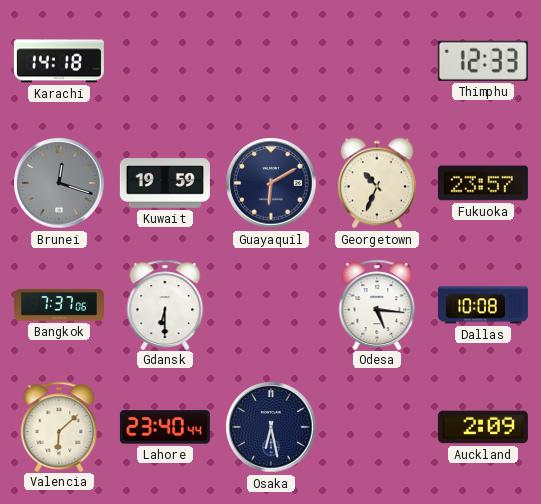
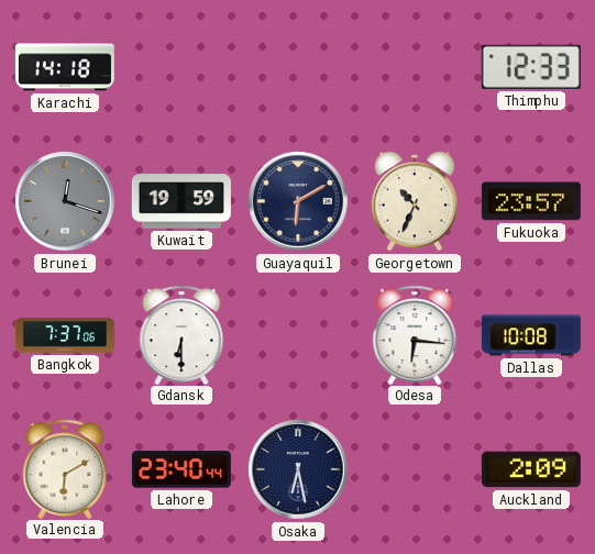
Odesa: 5:16 -> 6:16
Valencia: 6:08 -> 6:10
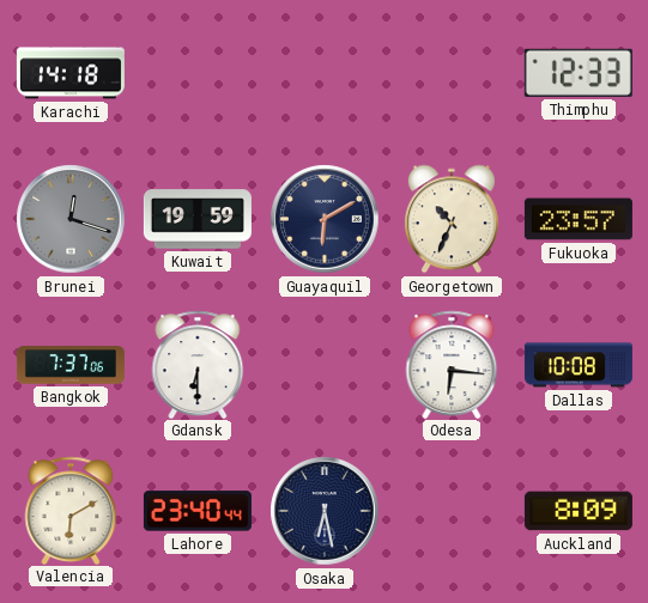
Auckland: 2:09 -> 8:09
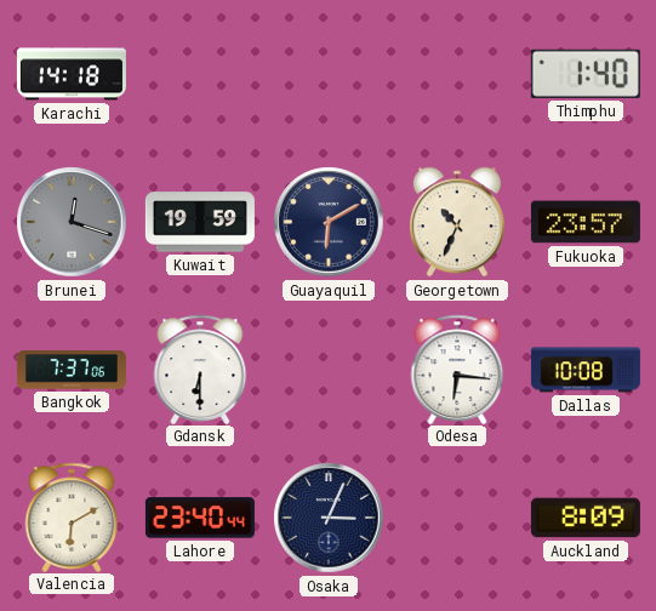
Thimphu: 12:33 -> 1:40
Osaka: 6:28 -> 3:04
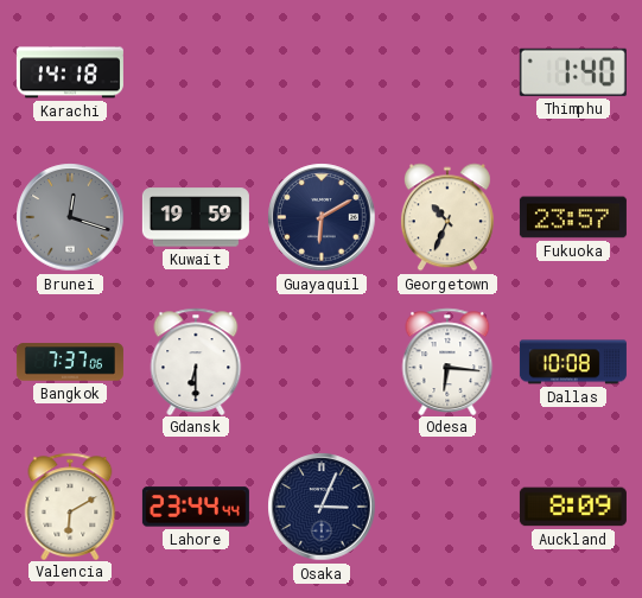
Lahore: 23:40 -> 23:44
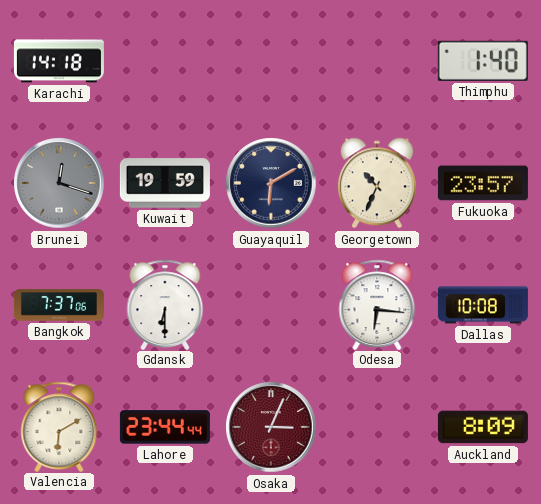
Osaka dial: navy -> burgundy
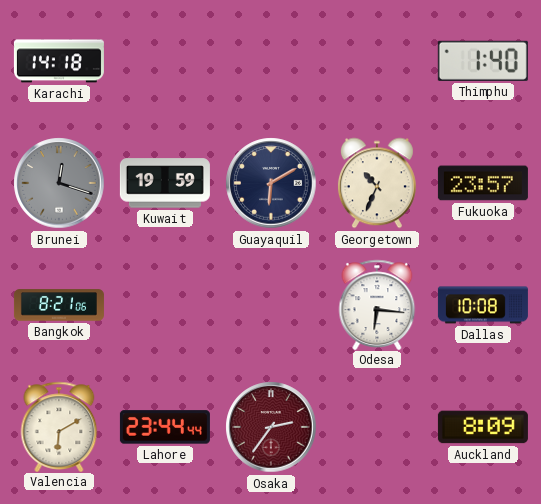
Bangkok: 7:37 -> 8:21
Gdansk: 6:30 -> none
Osaka: 3:04 -> 2:36
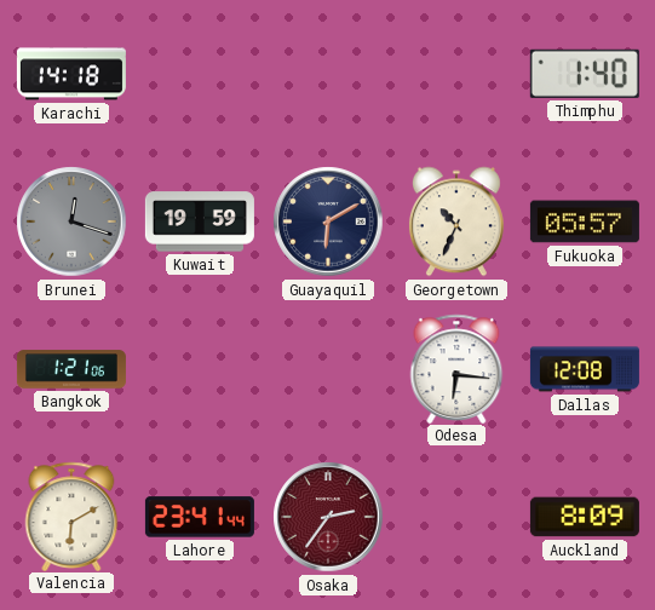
Fukuoka: 23:57 -> 05:57
Bangkok: 8:21 -> 1:21
Dallas: 10:08 -> 12:08
Lahore: 23:44 -> 23:41
